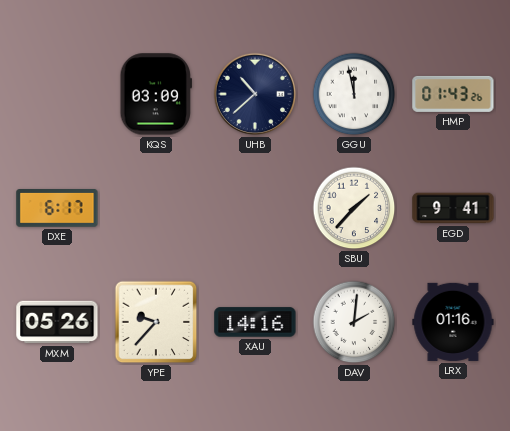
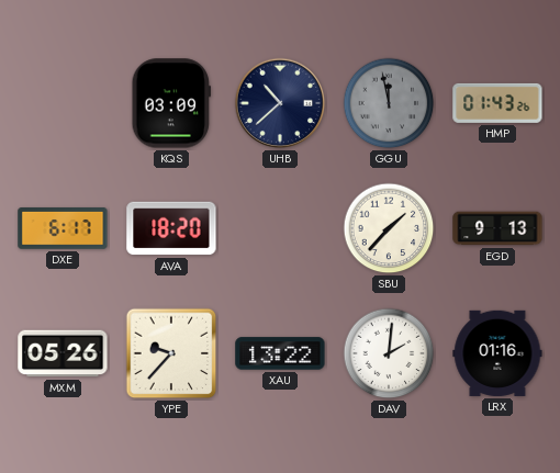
GGU dial: white -> grey
AVA: none -> 18:20
EGD: 9:41 -> 9:13
XAU: 14:16 -> 13:22
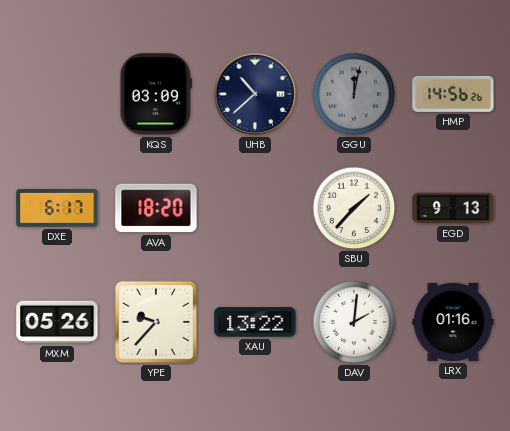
GGU: 11:58 -> 12:02
HMP: 01:43 -> 14:56
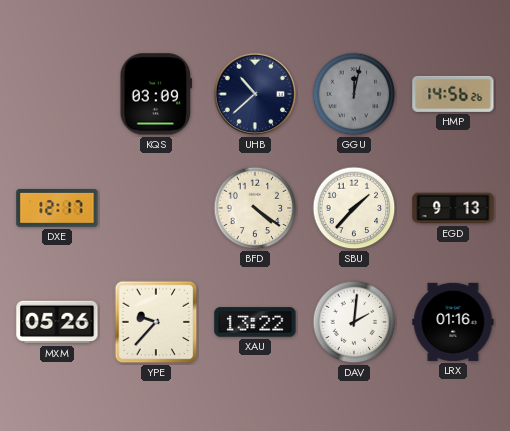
DXE: 6:17 -> 12:17
AVA: 18:20 -> none
BFD: none -> 4:21
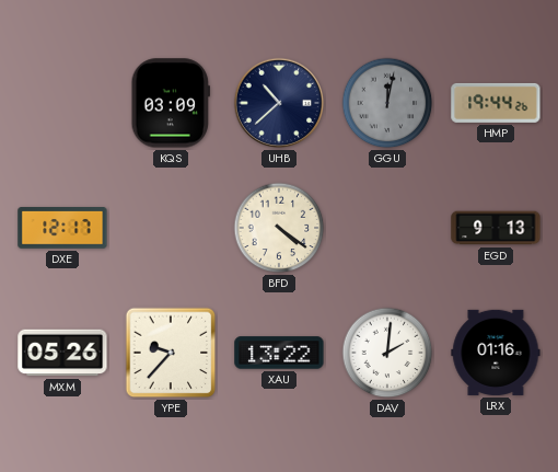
HMP: 14:56 -> 19:44
SBU: 1:37 -> none
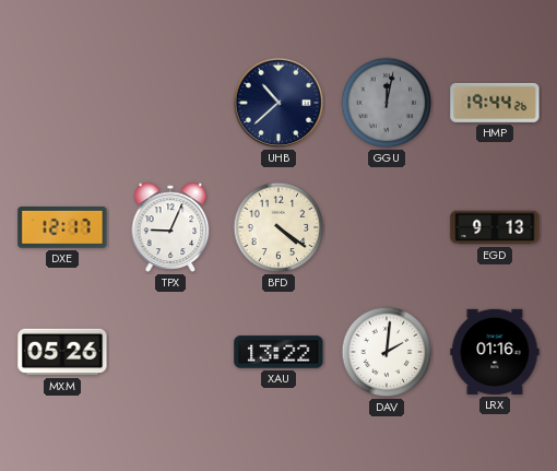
KQS: 03:09 -> none
TPX: none -> 9:04
YPE: 9:37 -> none
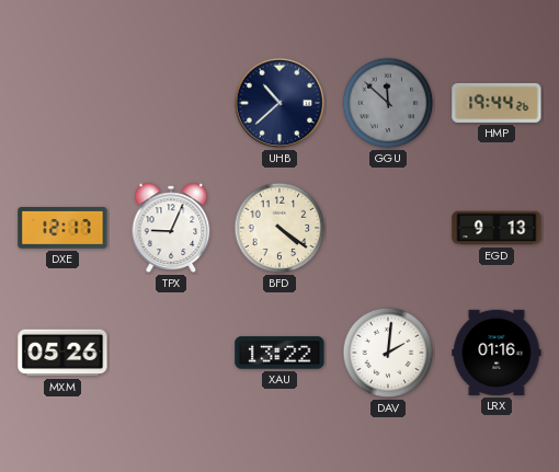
GGU: 12:02 -> 11:52
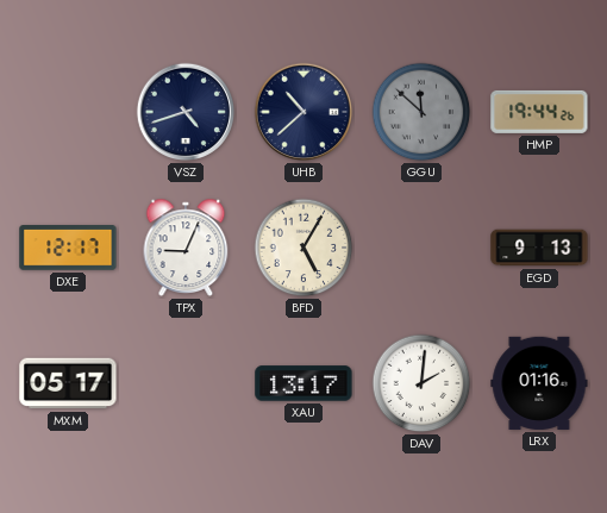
VSZ: none -> 4:42
BFD: 4:21 -> 5:05
MXM: 05:26 -> 05:17
XAU: 13:22 -> 13:17
